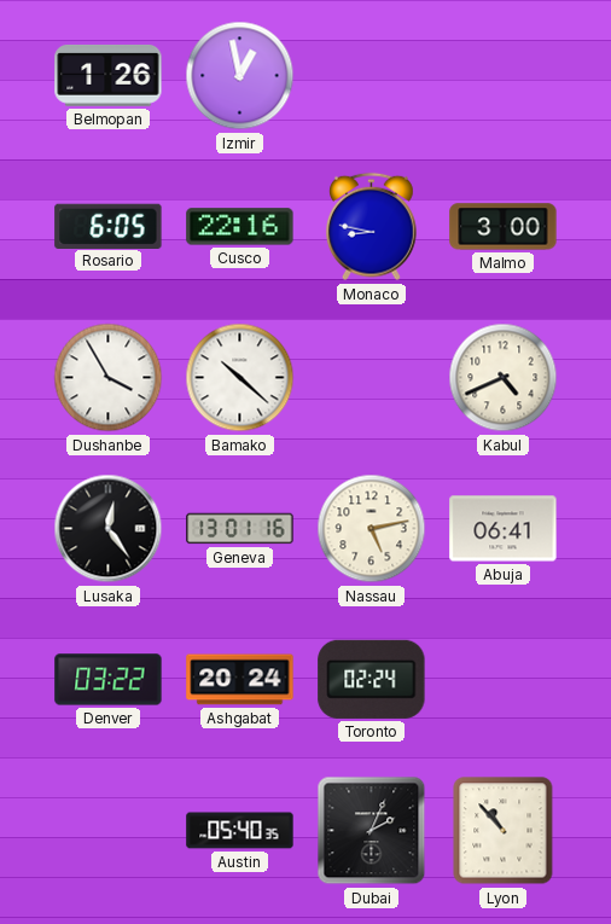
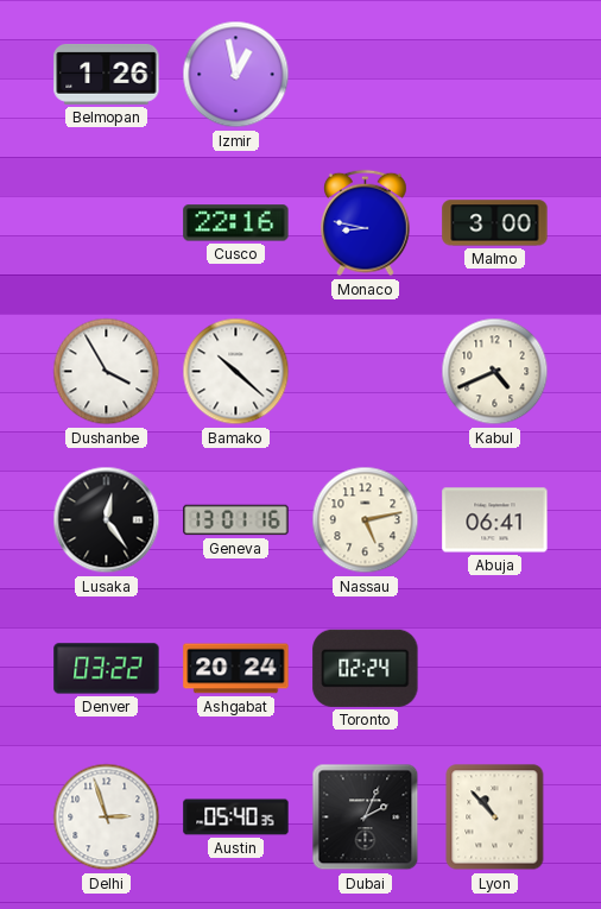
Rosario: 6:05 -> none
Delhi: none -> 2:57
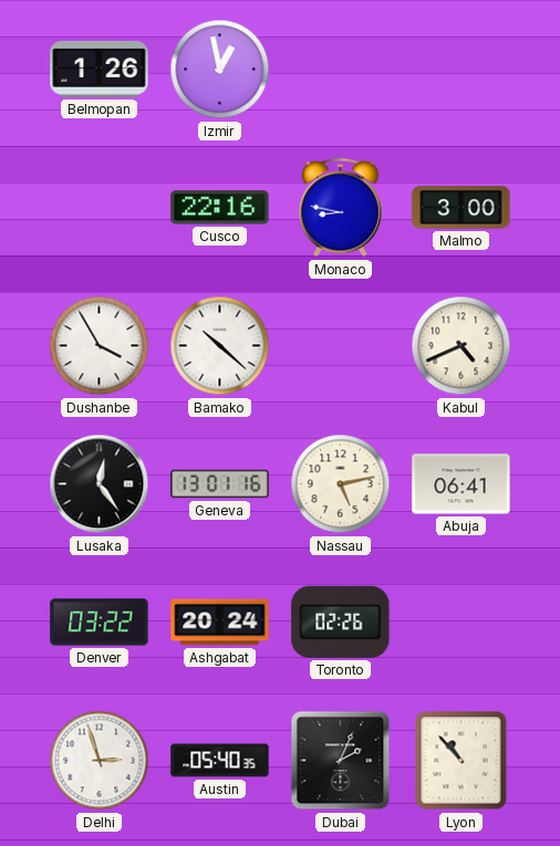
Toronto: 02:24 -> 02:26
